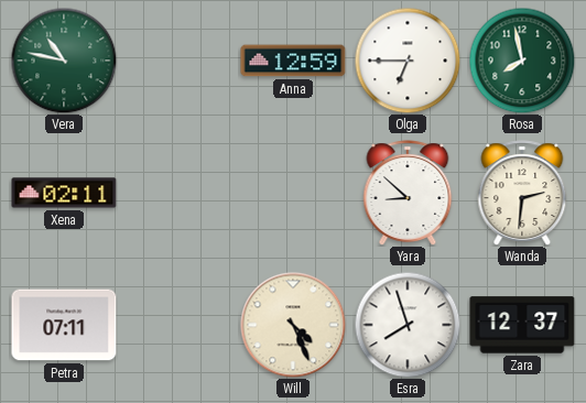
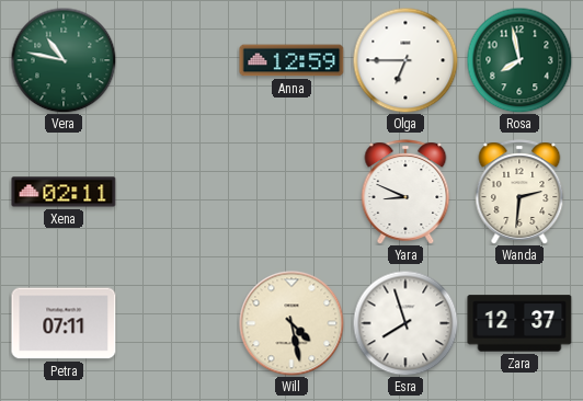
Yara: 8:52 -> 8:49
Will: 4:26 -> 4:28
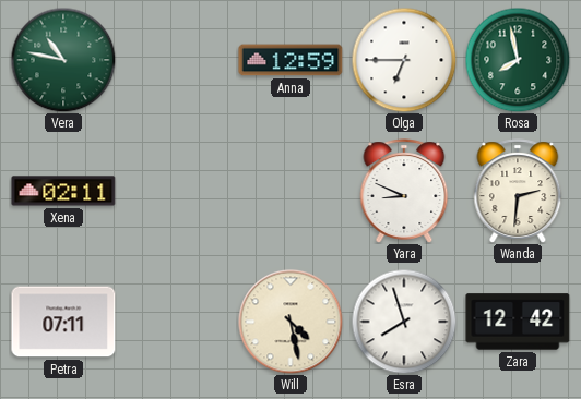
Zara: 12:37 -> 12:42
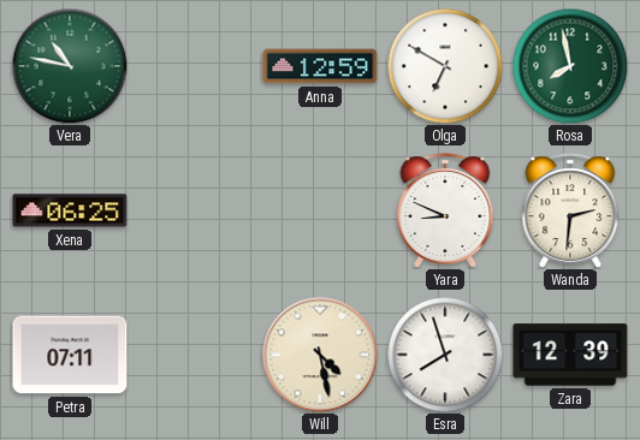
Olga: 6:45 -> 6:50
Xena: 02:11 -> 06:25
Zara: 12:42 -> 12:39
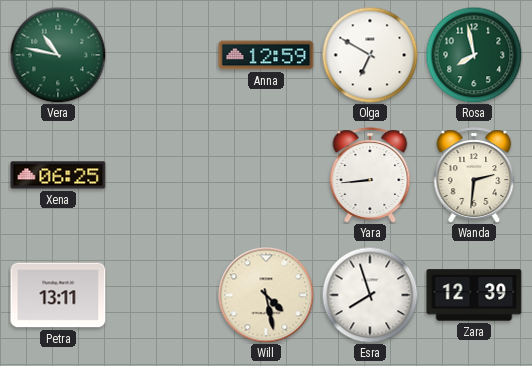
Yara: 8:49 -> 8:44
Petra: 07:11 -> 13:11
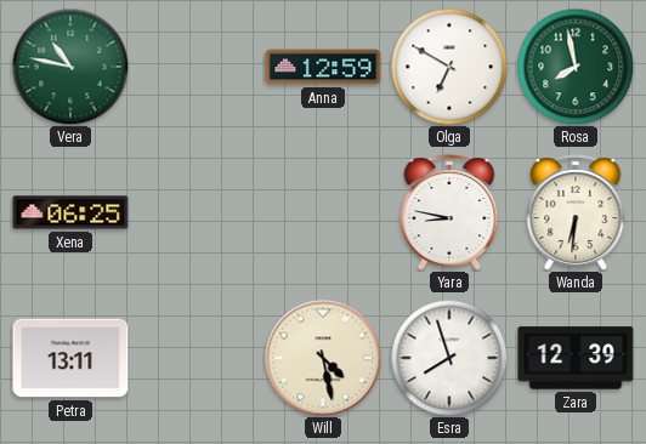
Yara: 8:44 -> 8:47
Wanda: 2:31 -> 6:31
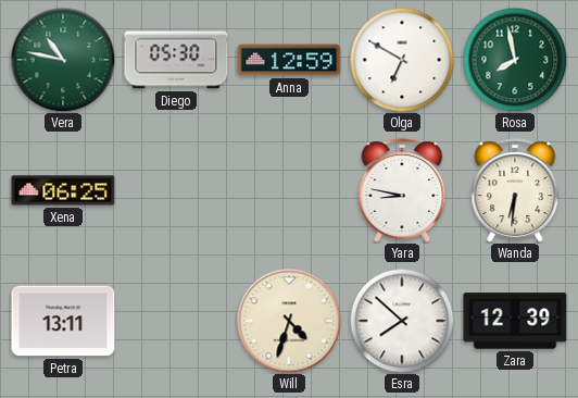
Diego: none -> 05:30
Will: 4:28 -> 4:33
Esra: 7:57 -> 7:52
